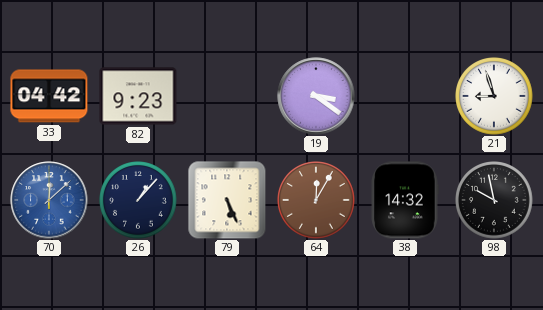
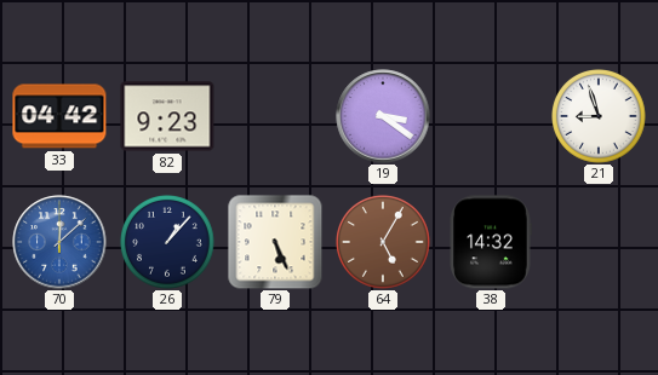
64: 12:05 -> 5:05
98: 9:58 -> none
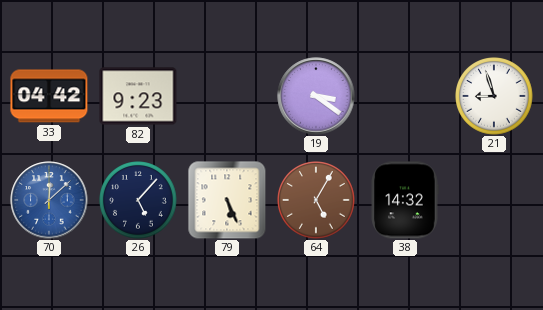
26: 1:07 -> 5:07
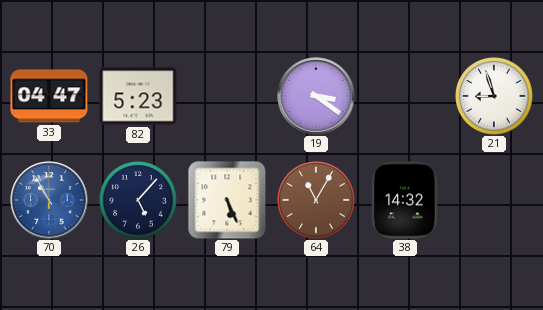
33: 04:42 -> 04:47
82: 9:23 -> 5:23
70: 12:08 -> 10:55
64: 5:05 -> 11:05
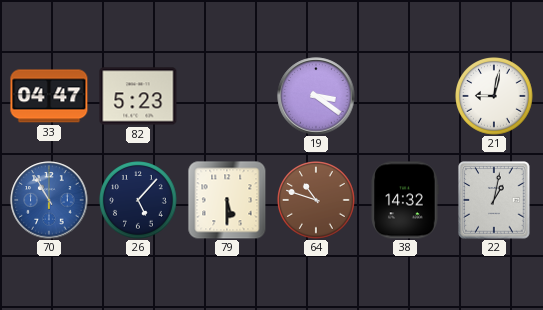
21: 8:57 -> 9:02
79: 5:26 -> 5:30
64: 11:05 -> 10:48
22: none -> 1:02
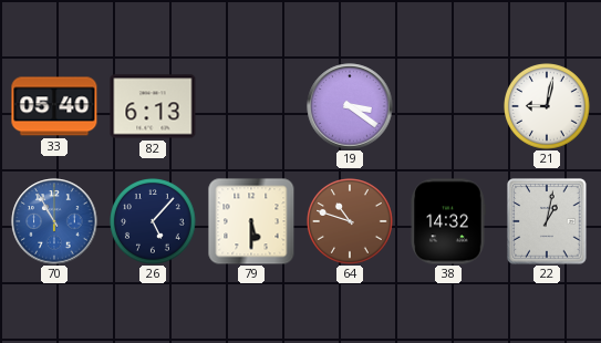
33: 04:47 -> 05:40
82: 5:23 -> 6:13
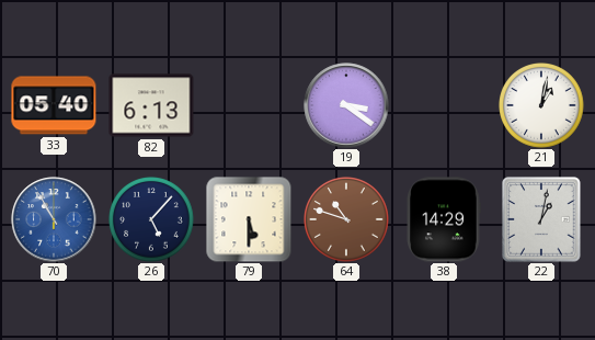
21: 9:02 -> 1:02
38: 14:32 -> 14:29
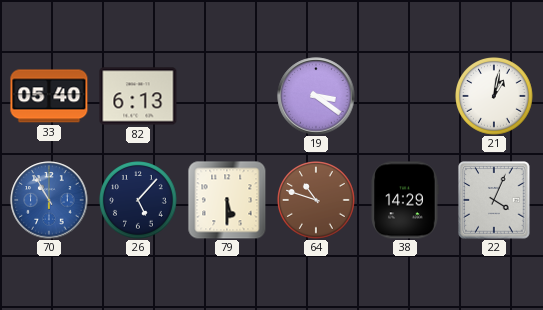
22: 1:02 -> 4:04
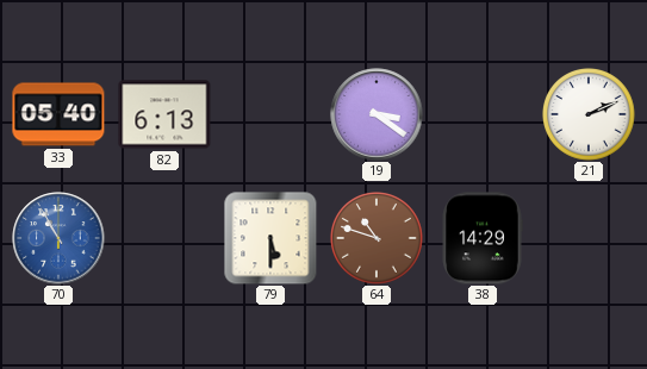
21: 1:02 -> 2:11
26: 5:07 -> none
22: 4:04 -> none
